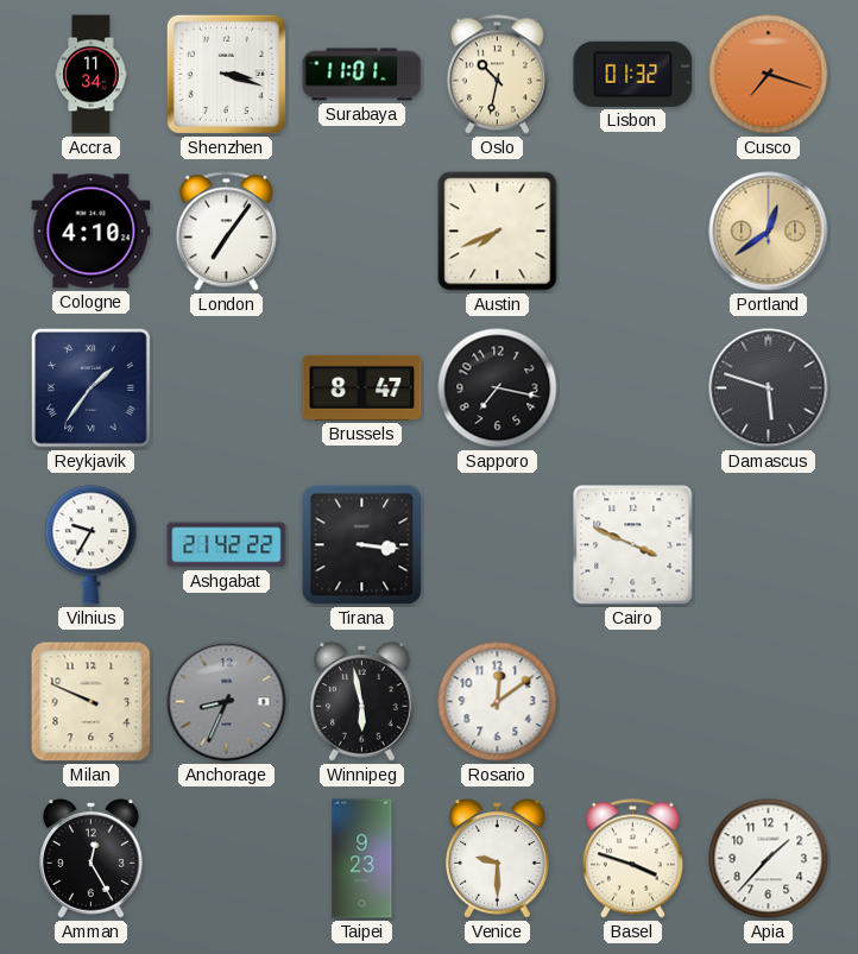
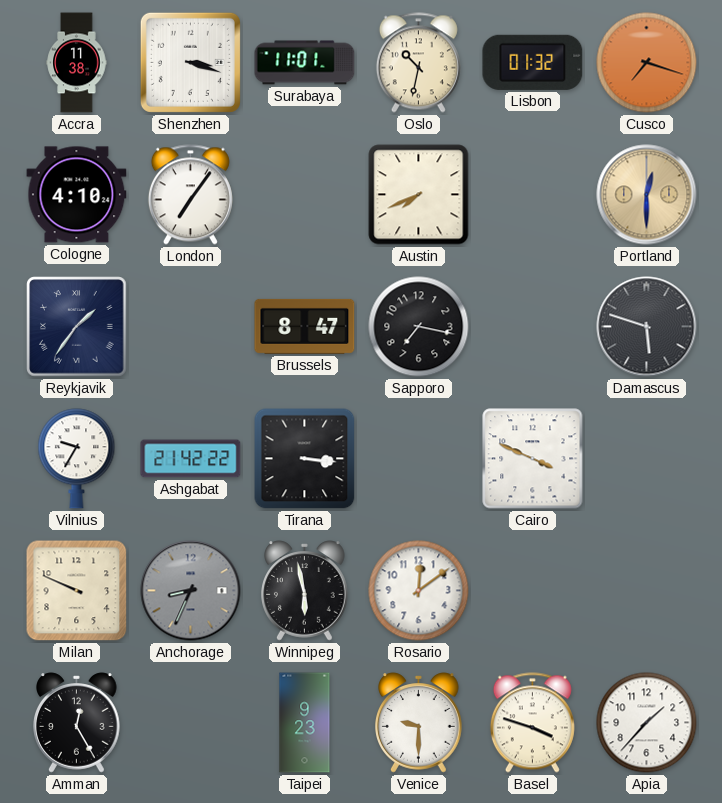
Accra: 11:34 -> 11:38
Portland: 12:39 -> 12:30
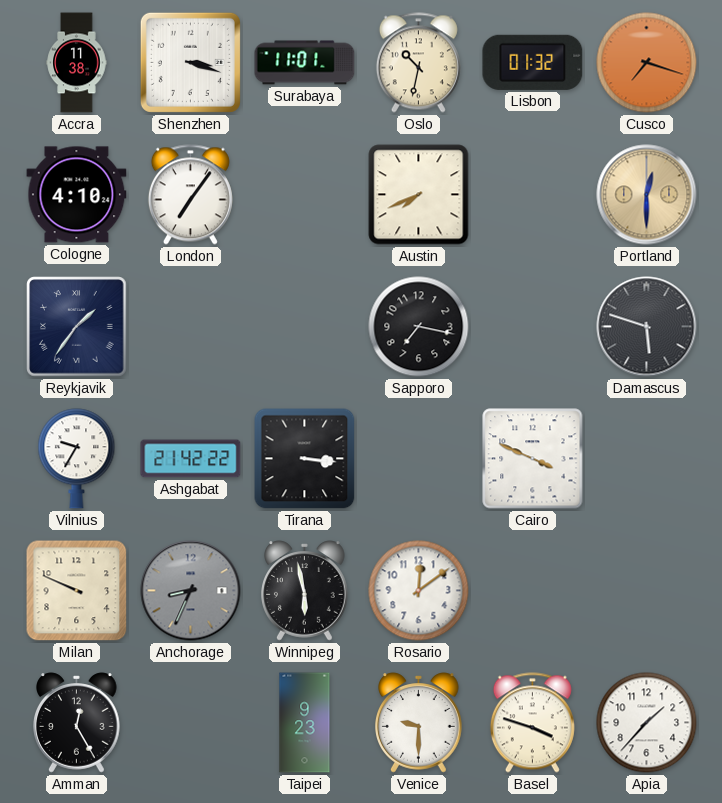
Brussels: 8:47 -> none
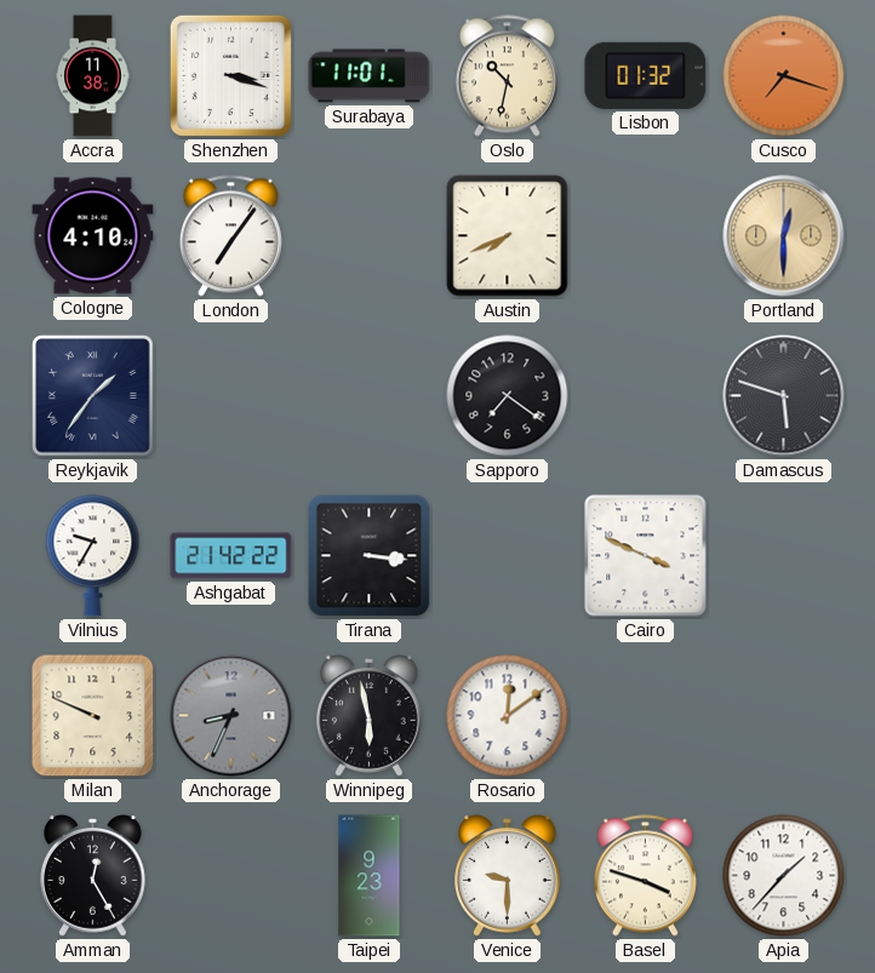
Sapporo: 7:17 -> 7:21
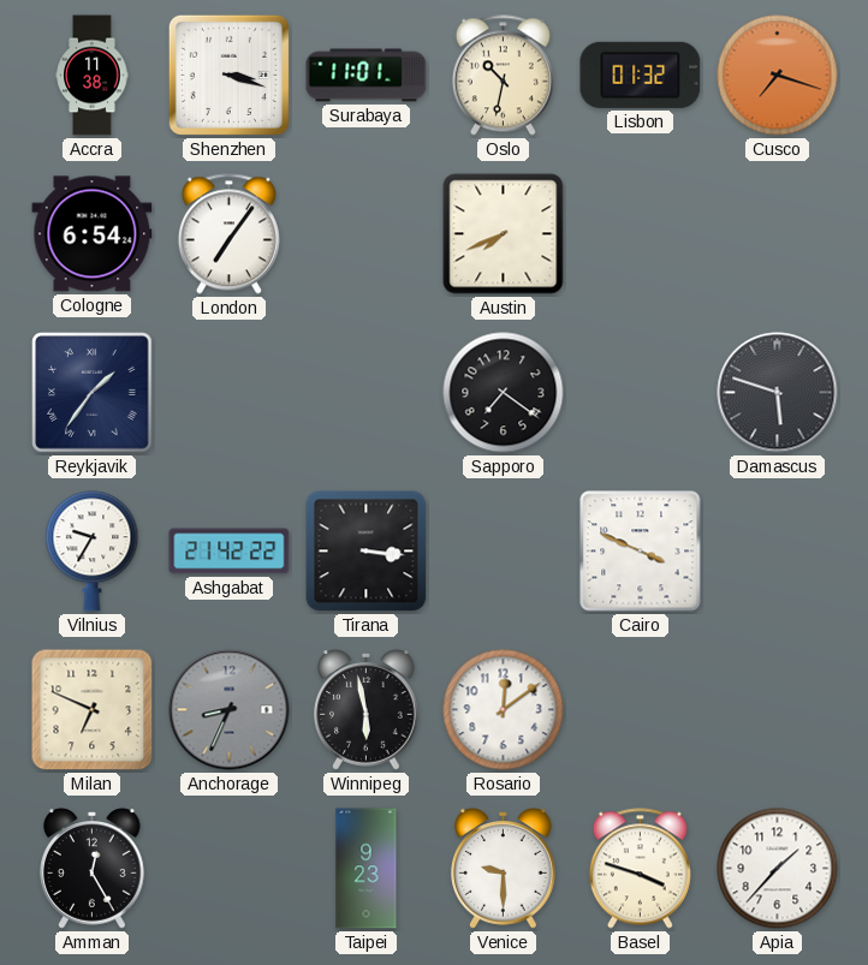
Cologne: 4:10 -> 6:54
Portland: 12:30 -> none
Milan: 9:49 -> 6:49
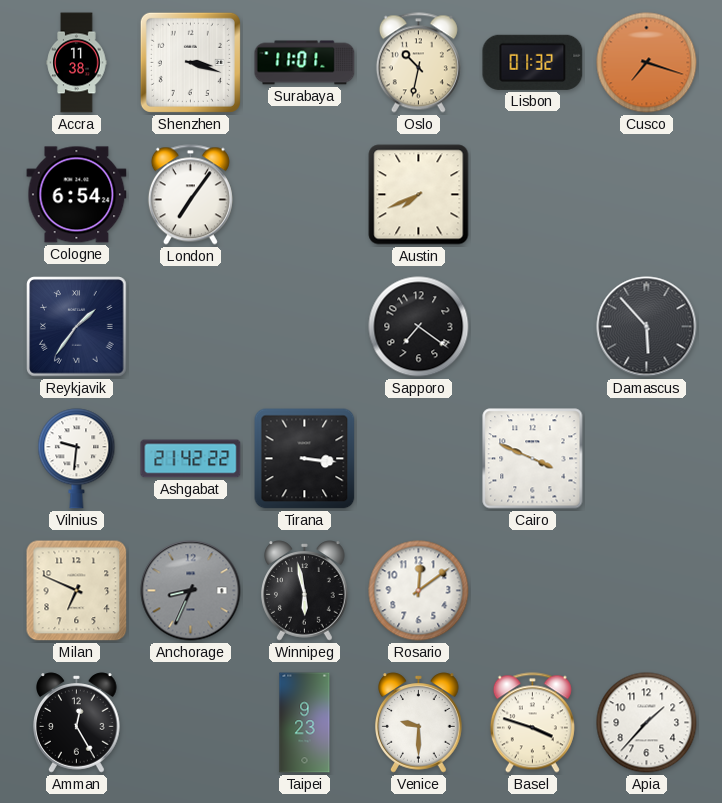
Damascus: 5:48 -> 5:53
Vilnius: 9:35 -> 9:31
